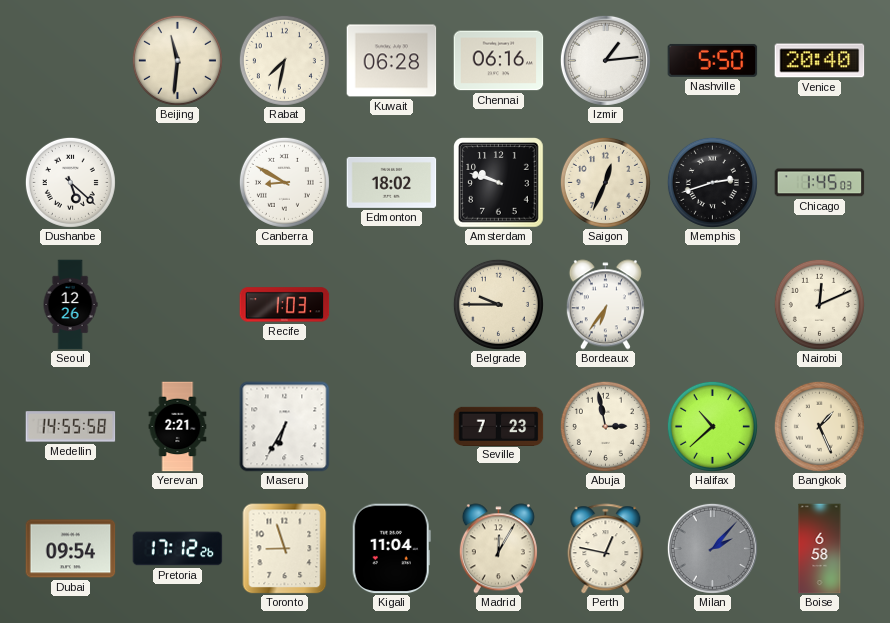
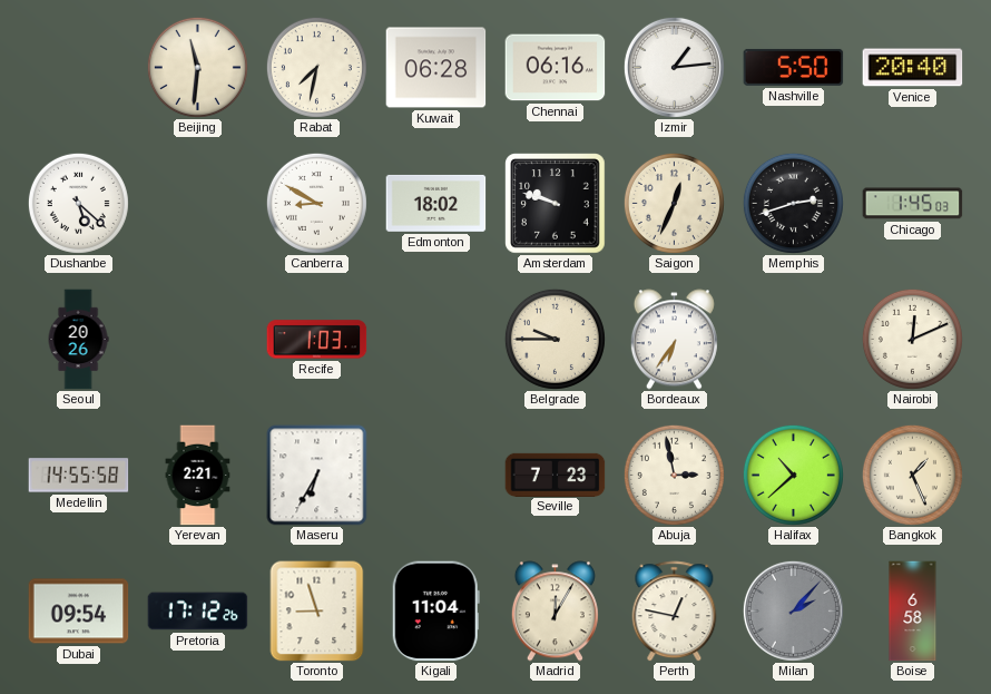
Seoul: 12:26 -> 20:26
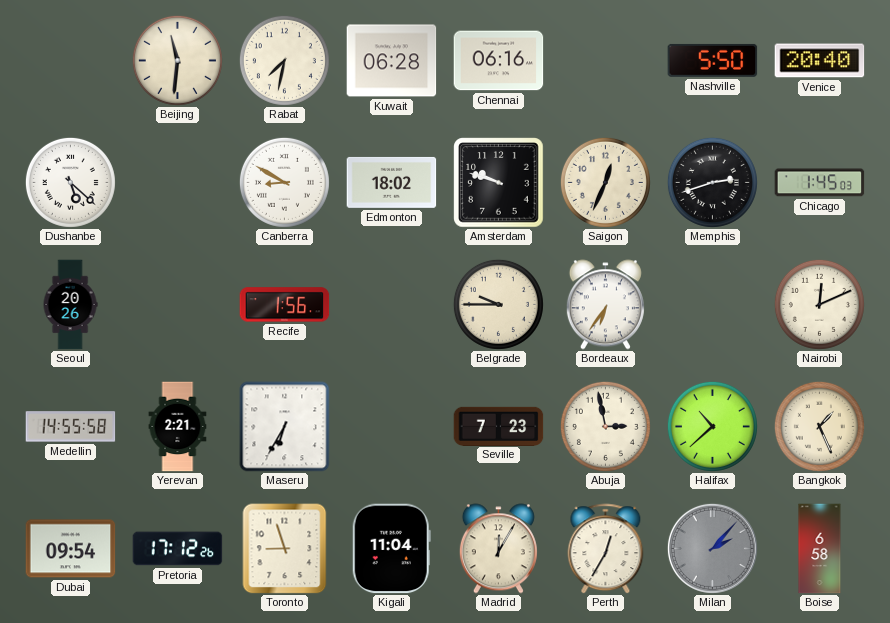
Izmir: 1:14 -> none
Recife: 1:03 -> 1:56
Perth: 12:47 -> 12:35
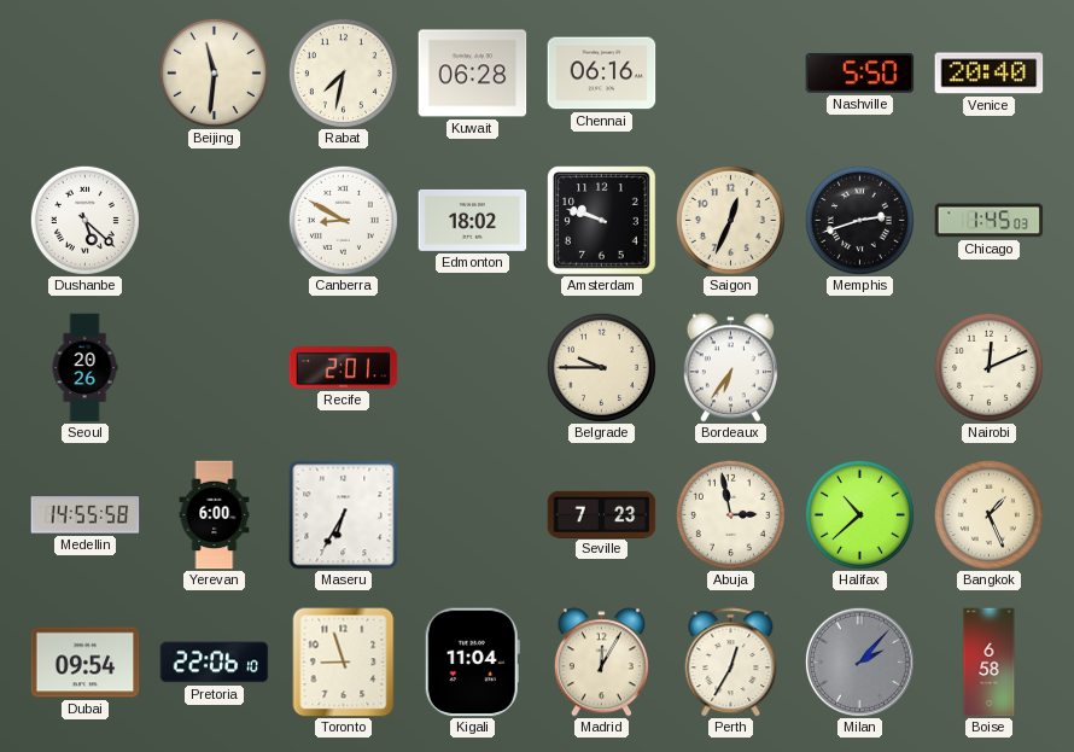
Recife: 1:56 -> 2:01
Yerevan: 2:21 -> 6:00
Pretoria: 17:12 -> 22:06
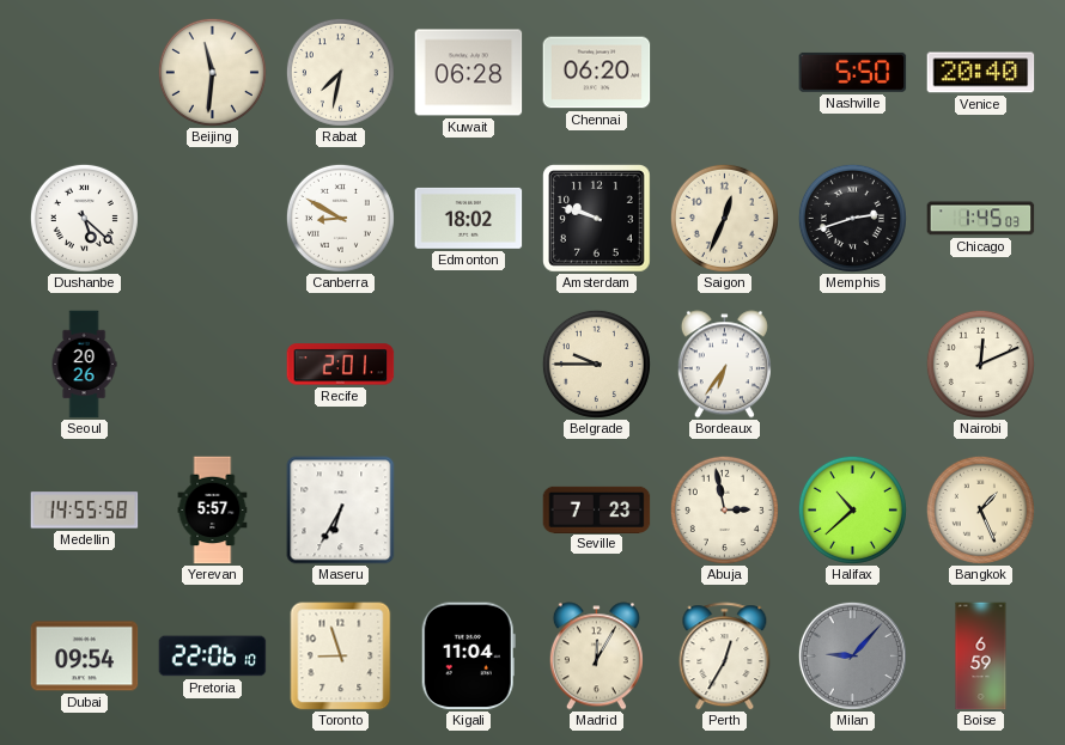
Chennai: 06:16 -> 06:20
Yerevan: 6:00 -> 5:57
Milan: 2:07 -> 9:07
Boise: 6:58 -> 6:59
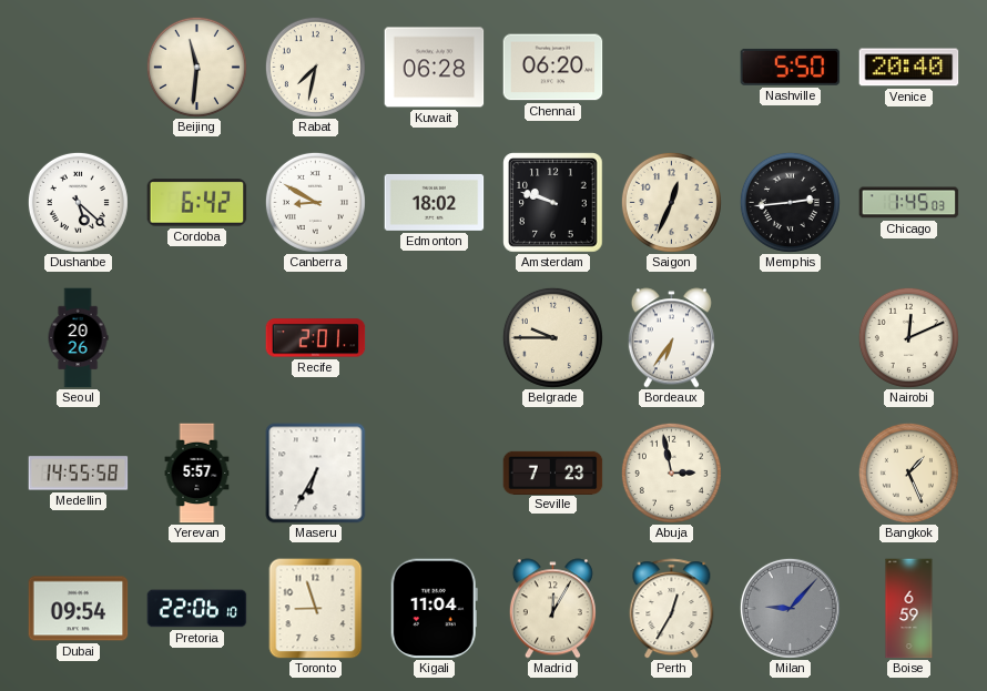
Cordoba: none -> 6:42
Memphis: 2:42 -> 2:44
Halifax: 10:38 -> none
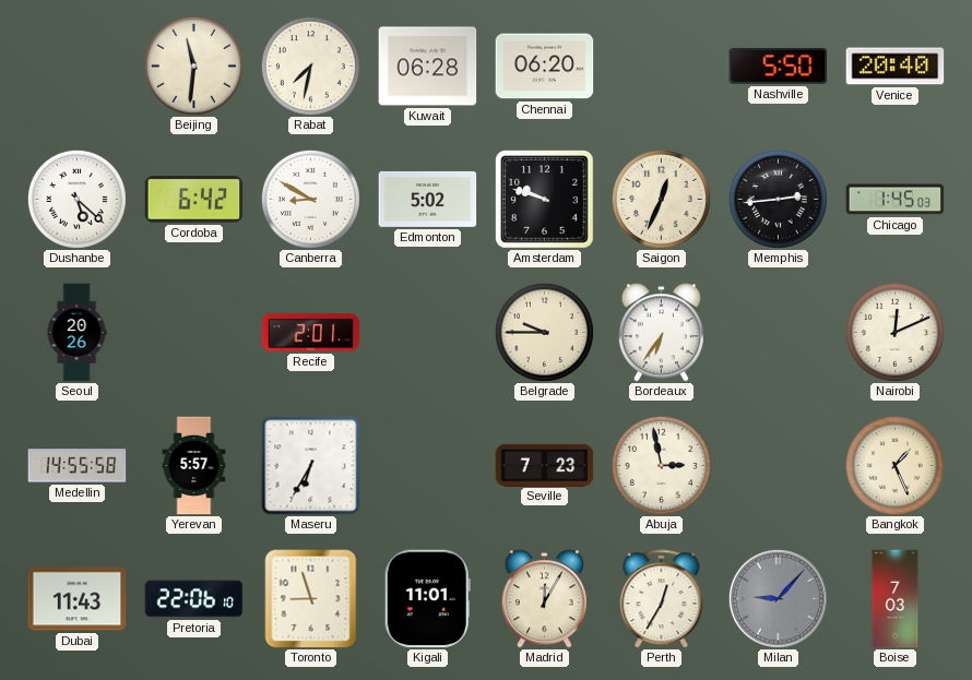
Edmonton: 18:02 -> 5:02
Dubai: 09:54 -> 11:43
Kigali: 11:04 -> 11:01
Boise: 6:59 -> 7:03
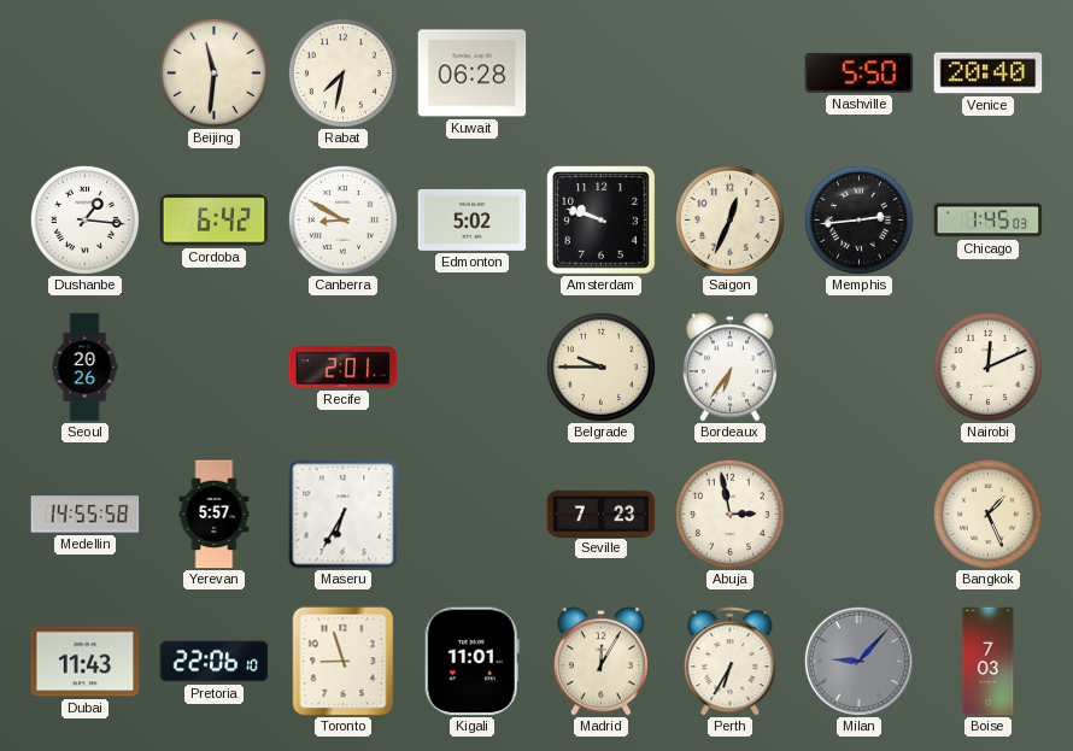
Chennai: 06:20 -> none
Dushanbe: 5:22 -> 1:16
Perth: 12:35 -> 6:35
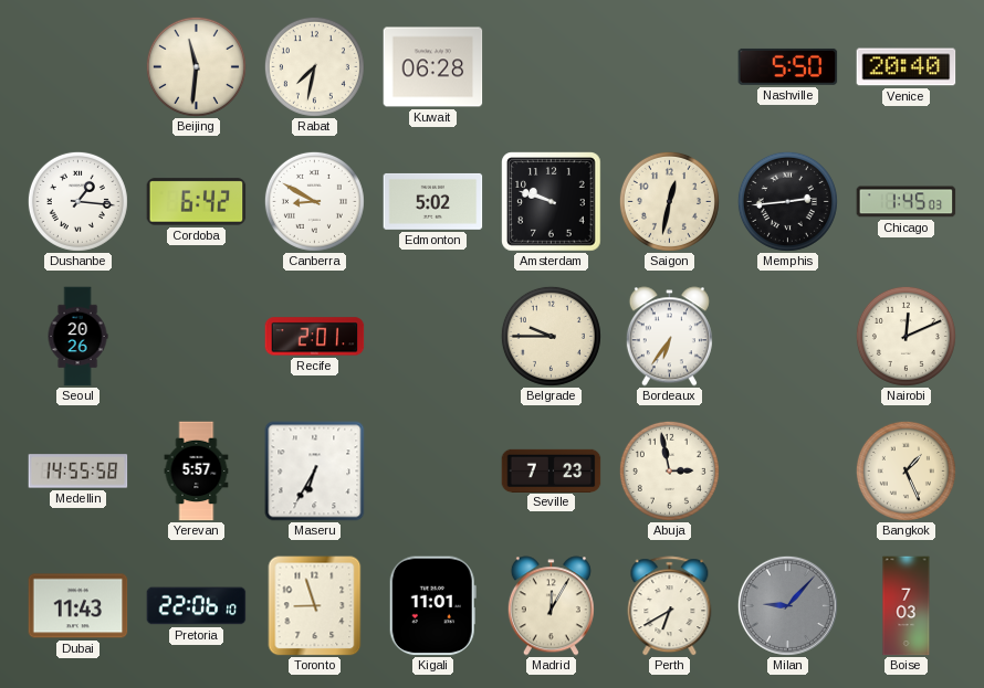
Saigon: 12:34 -> 12:32
Perth: 6:35 -> 6:40
